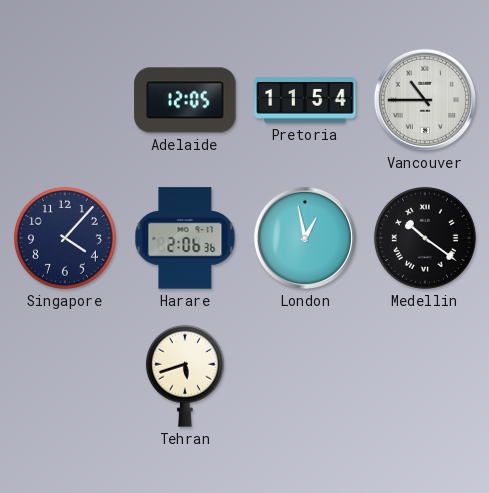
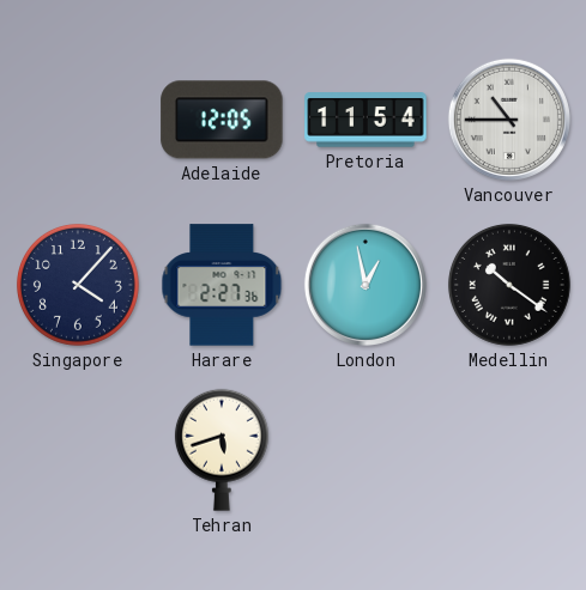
Harare: 2:06 -> 2:27
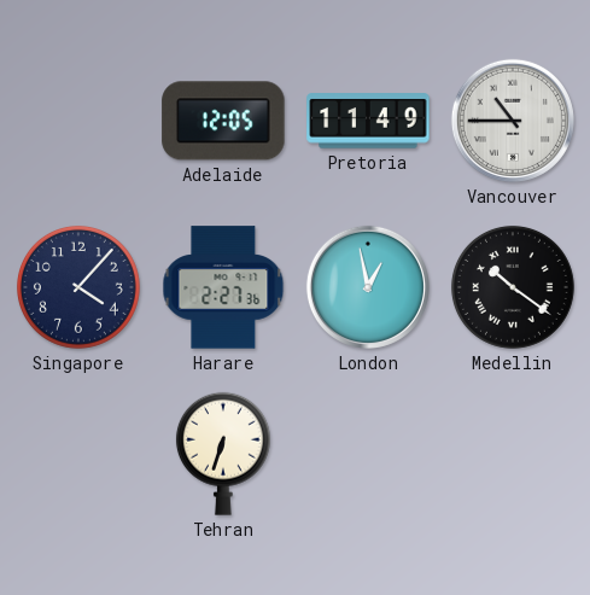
Pretoria: 11:54 -> 11:49
Tehran: 5:42 -> 6:33
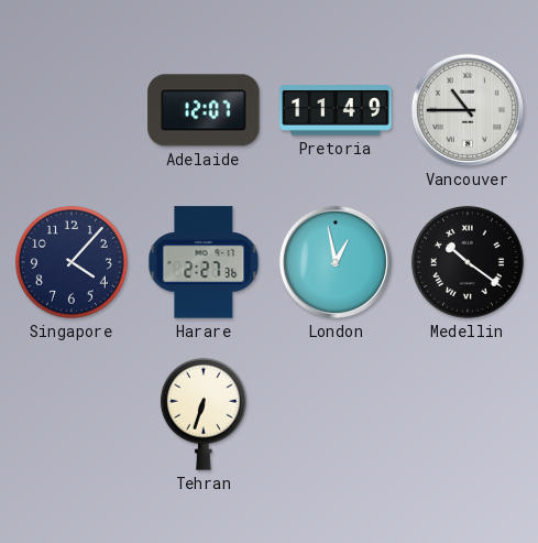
Adelaide: 12:05 -> 12:07
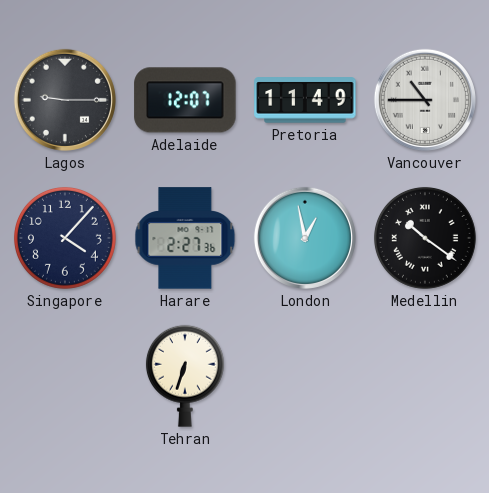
Lagos: none -> 9:15
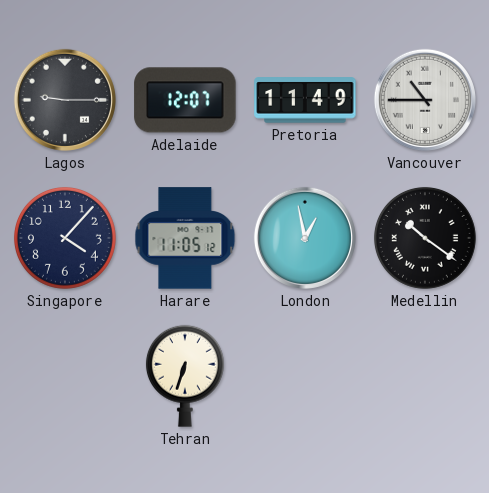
Harare: 2:27 -> 11:05
